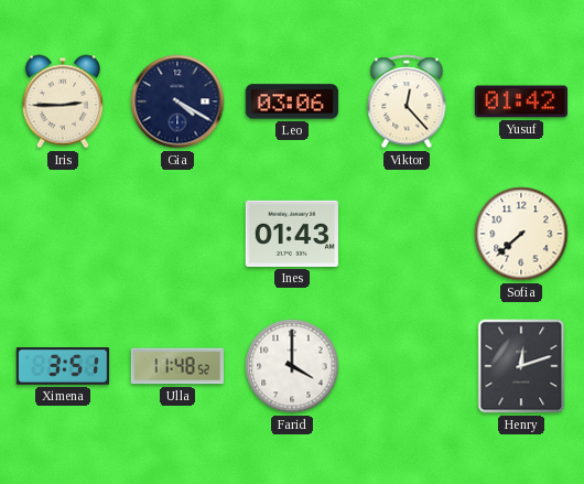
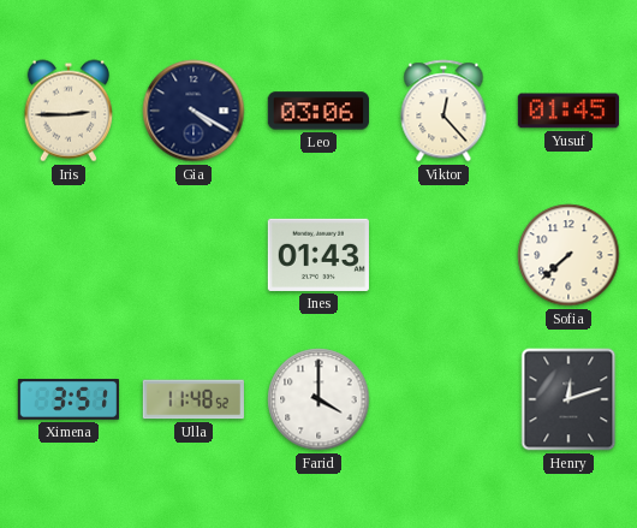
Yusuf: 01:42 -> 01:45
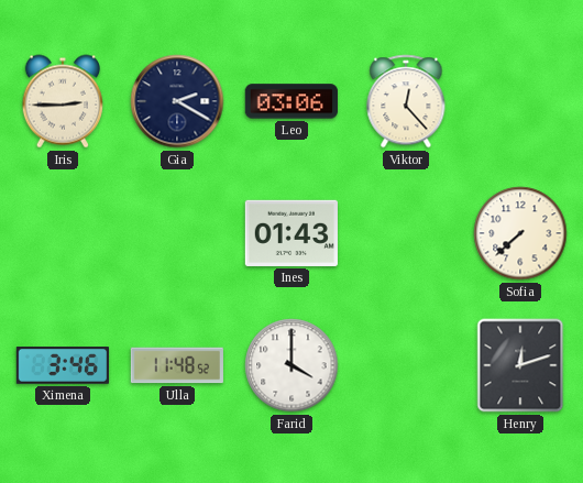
Gia: 4:20 -> 2:20
Yusuf: 01:45 -> none
Ximena: 3:51 -> 3:46
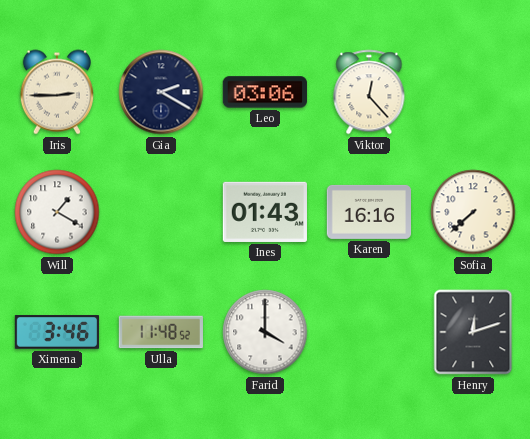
Will: none -> 1:20
Karen: none -> 16:16
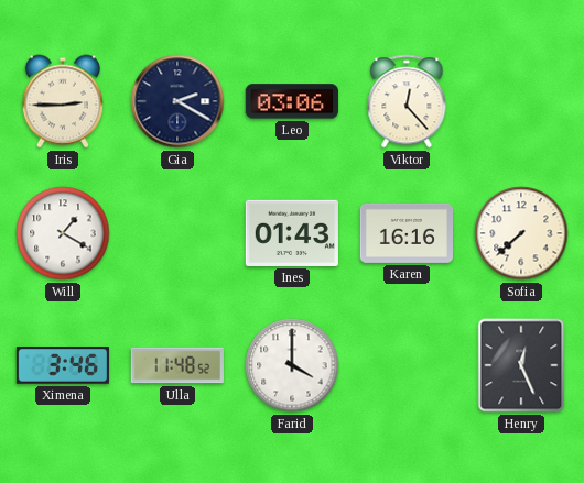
Henry: 12:12 -> 12:26
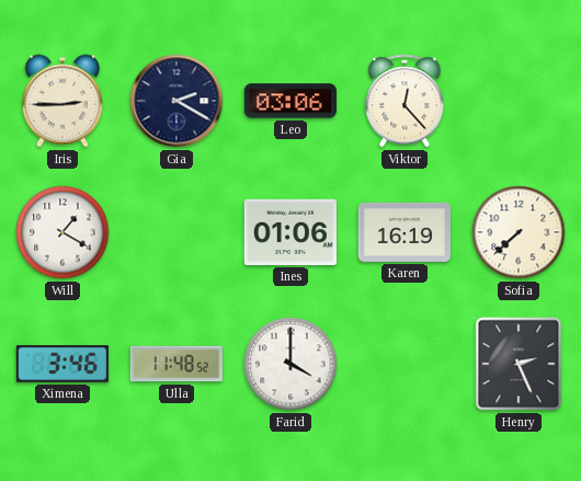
Ines: 01:43 -> 01:06
Karen: 16:16 -> 16:19
Henry: 12:26 -> 2:26
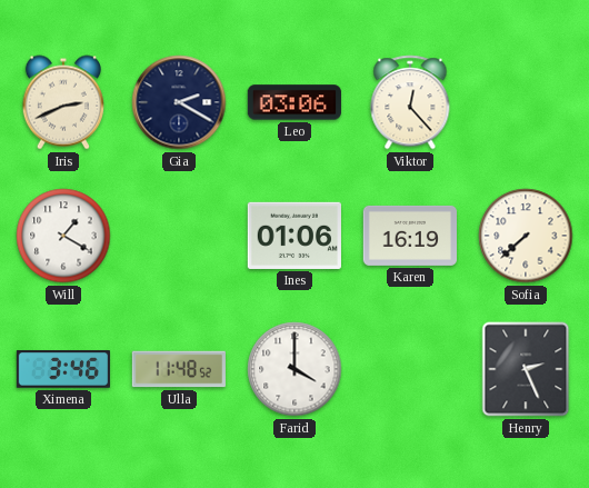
Iris: 2:45 -> 2:41
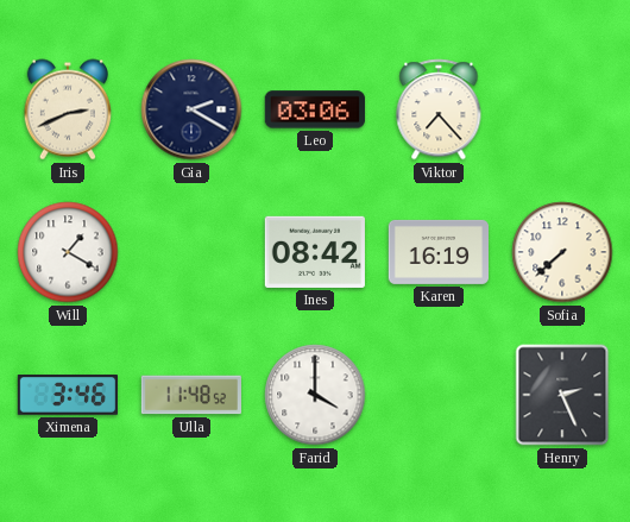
Viktor: 12:23 -> 7:23
Ines: 01:06 -> 08:42
